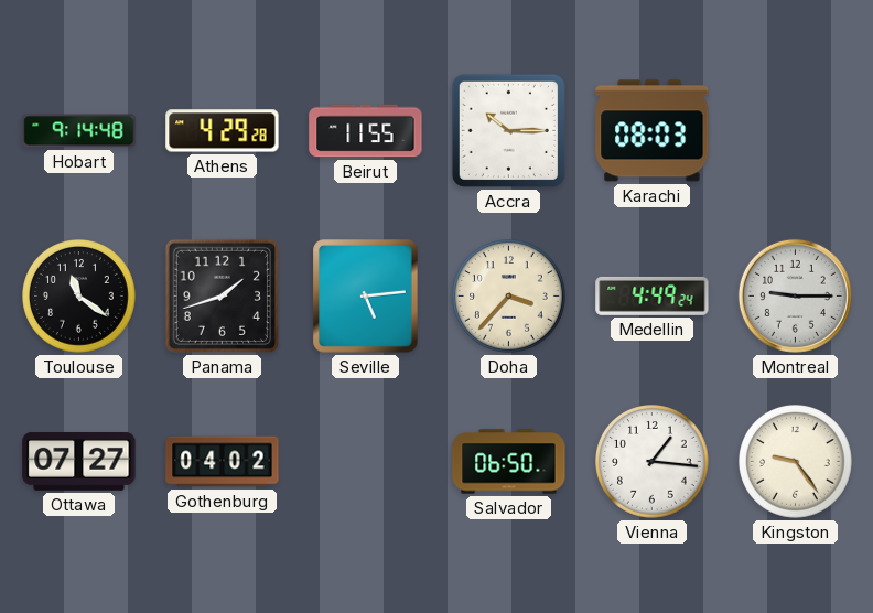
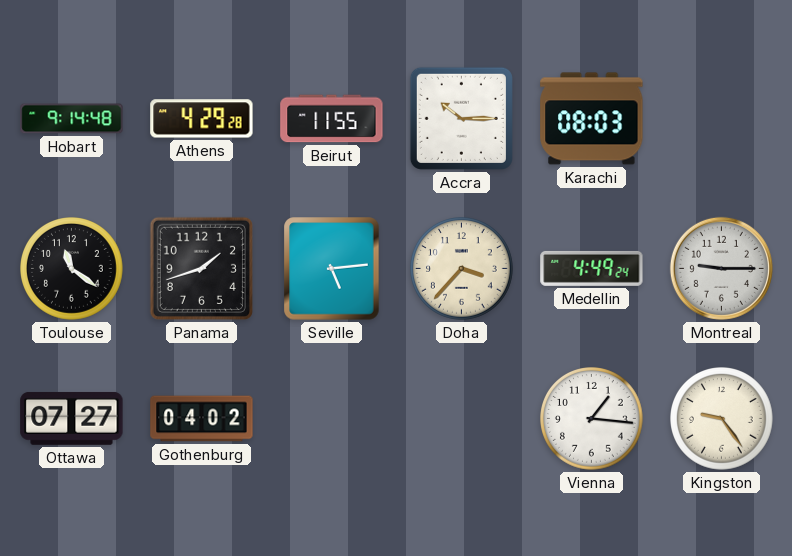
Salvador: 06:50 -> none
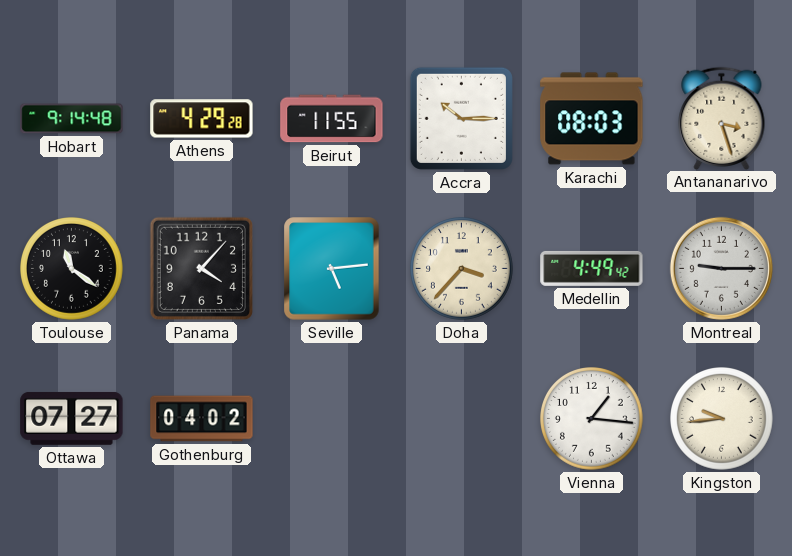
Antananarivo: none -> 3:27
Panama: 1:42 -> 4:07
Medellin: 4:49:24 -> 4:49:42
Kingston: 9:24 -> 9:44
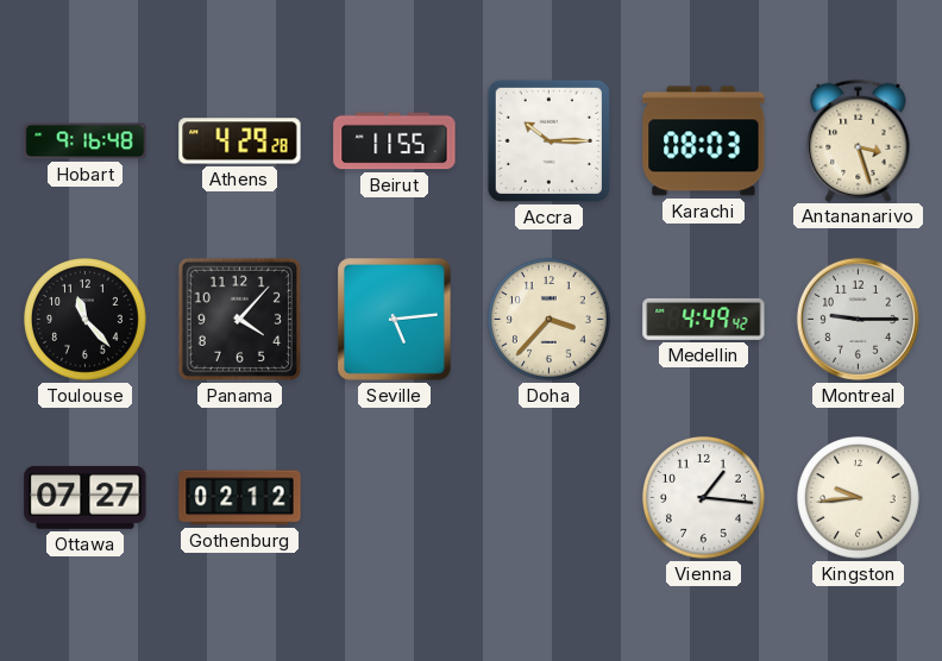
Hobart: 9:14 -> 9:16
Toulouse: 11:21 -> 11:23
Gothenburg: 04:02 -> 02:12
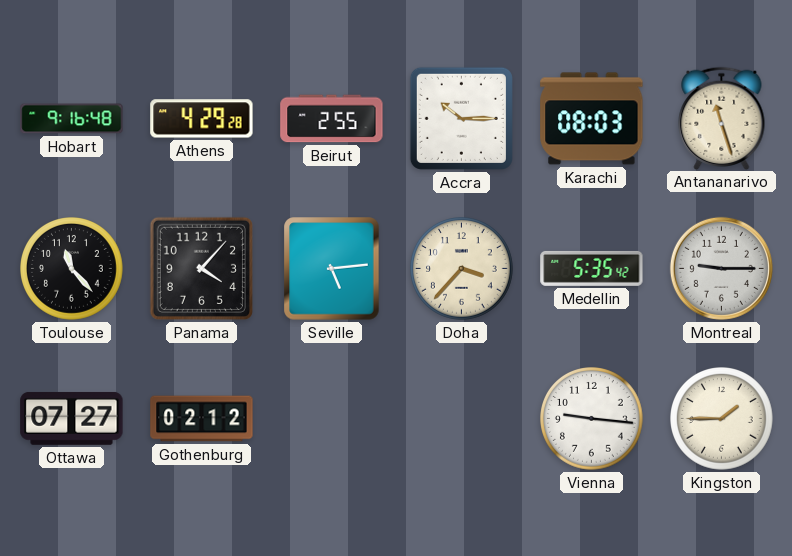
Beirut: 11:55 -> 2:55
Antananarivo: 3:27 -> 11:27
Medellin: 4:49 -> 5:35
Vienna: 1:16 -> 9:16
Kingston: 9:44 -> 1:45
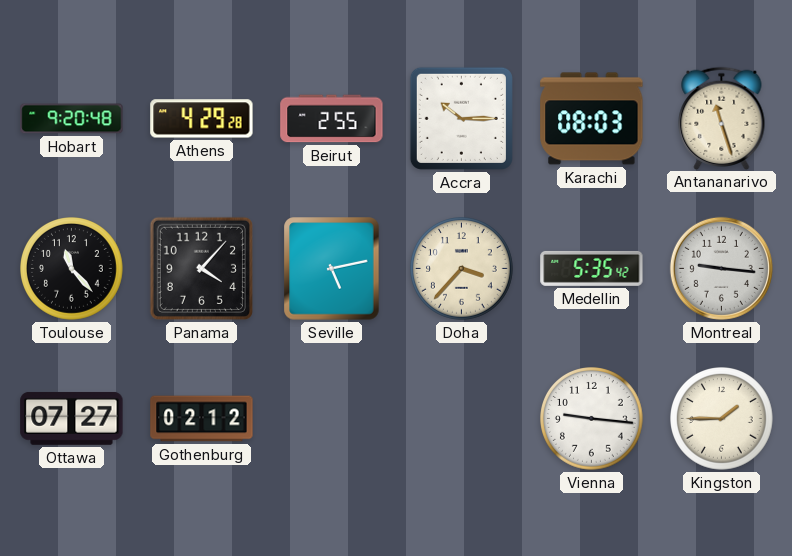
Hobart: 9:16 -> 9:20
Seville: 5:14 -> 5:13
Montreal: 9:15 -> 9:16
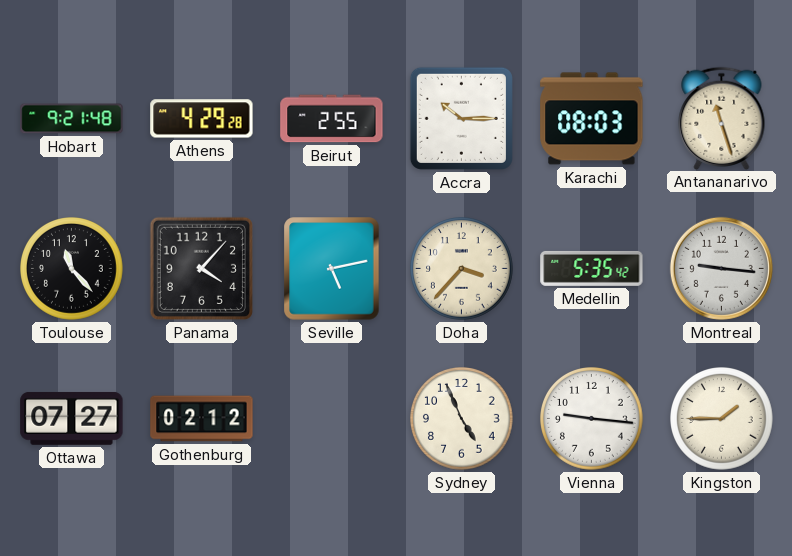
Hobart: 9:20 -> 9:21
Sydney: none -> 4:56
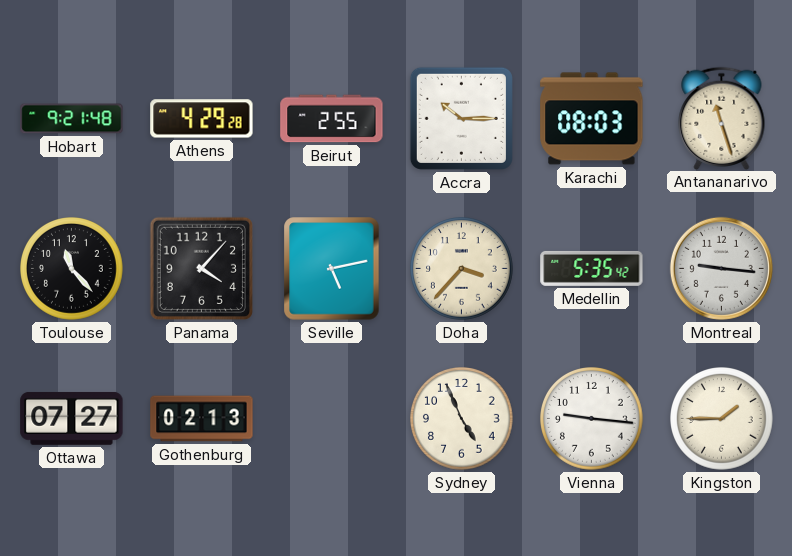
Gothenburg: 02:12 -> 02:13
